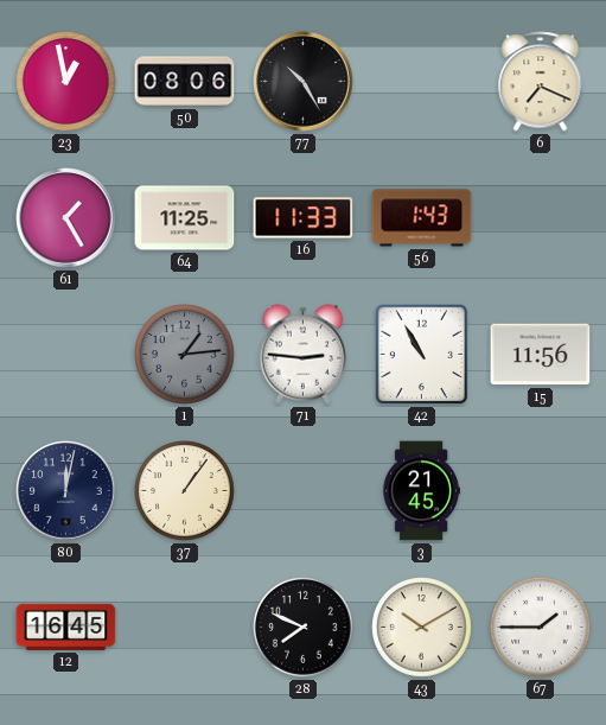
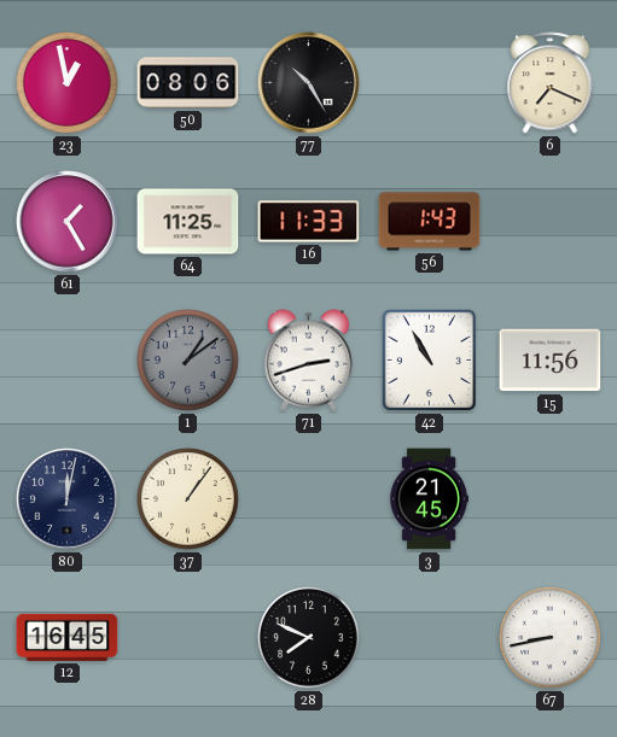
1: 1:14 -> 1:09
71: 2:46 -> 2:42
43: 10:10 -> none
67: 1:45 -> 8:43
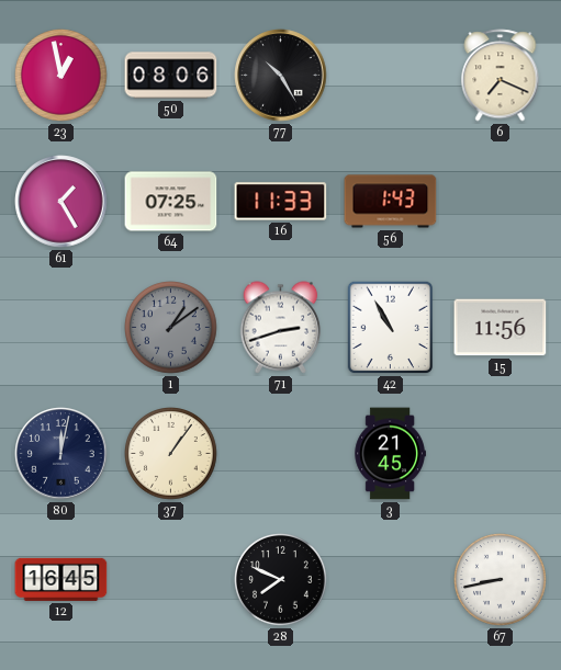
64: 11:25 -> 07:25
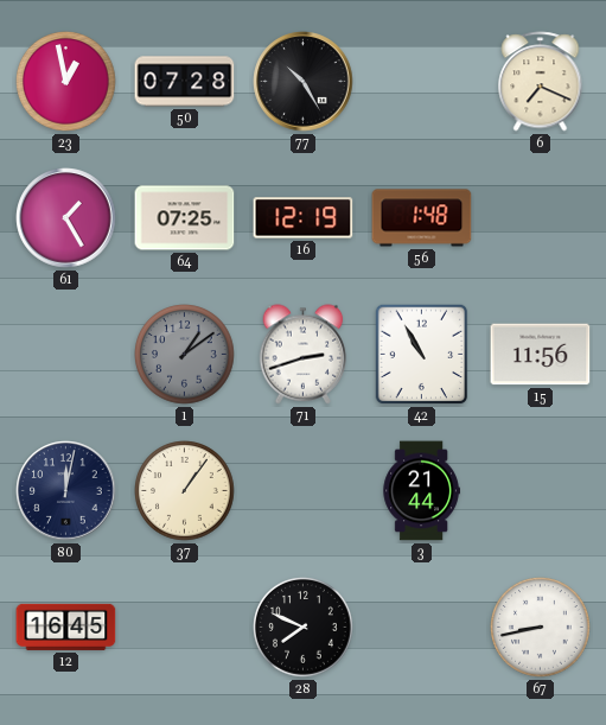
50: 08:06 -> 07:28
16: 11:33 -> 12:19
56: 1:43 -> 1:48
3: 21:45 -> 21:44
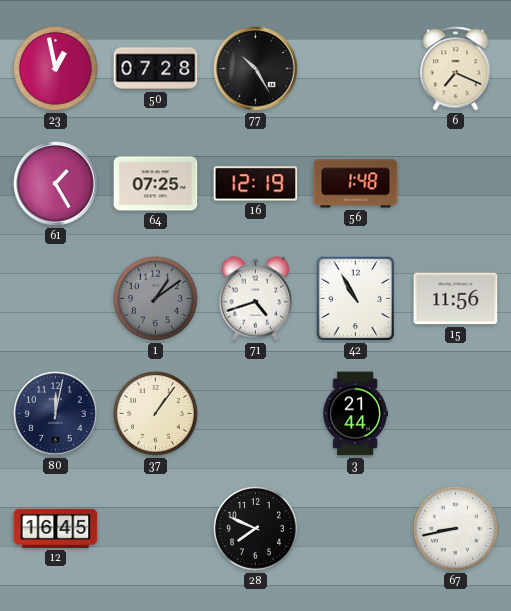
71: 2:42 -> 4:42
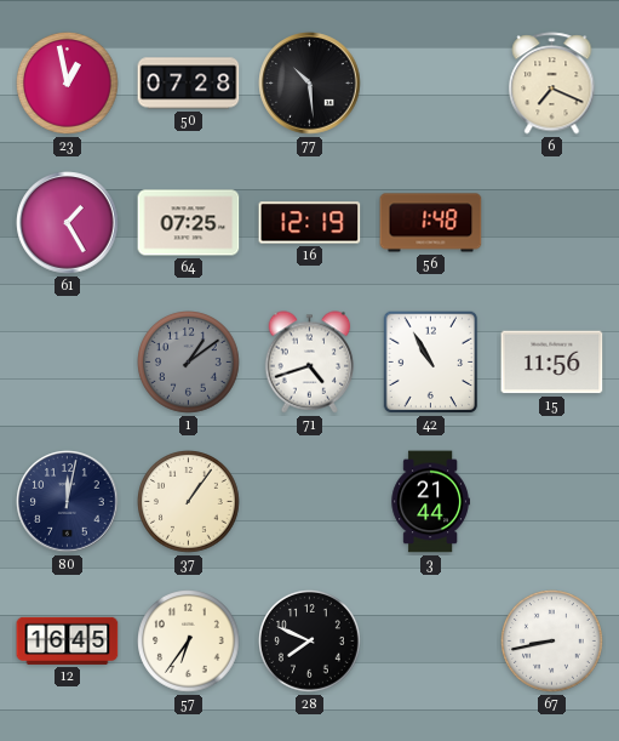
77: 10:25 -> 10:29
57: none -> 6:36
